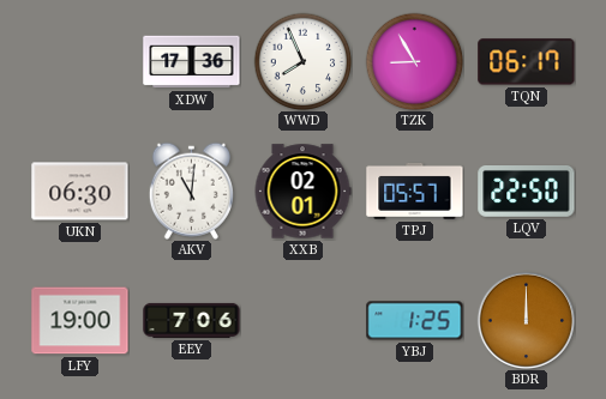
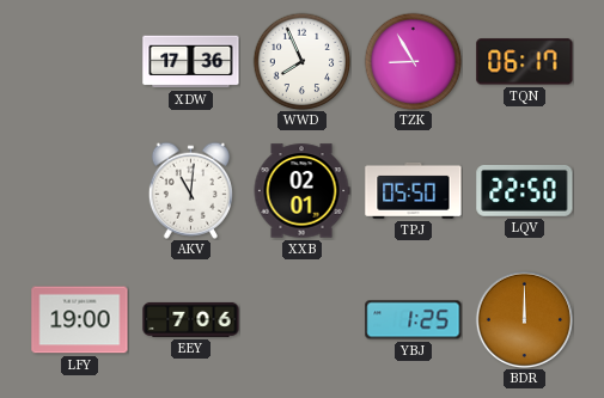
UKN: 06:30 -> none
TPJ: 05:57 -> 05:50
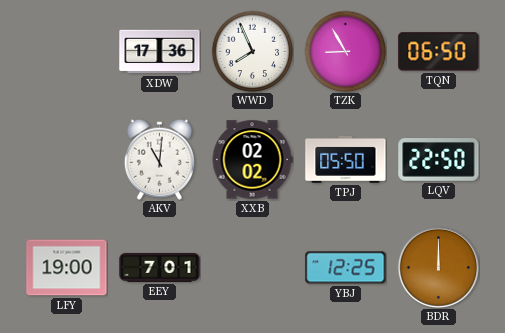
TQN: 06:17 -> 06:50
XXB: 02:01 -> 02:02
EEY: 7:06 -> 7:01
YBJ: 1:25 -> 12:25
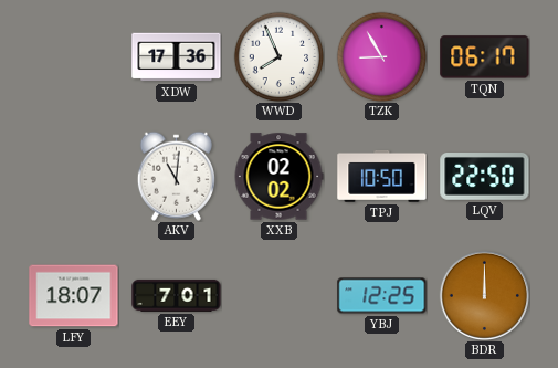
TQN: 06:50 -> 06:17
TPJ: 05:50 -> 10:50
LFY: 19:00 -> 18:07
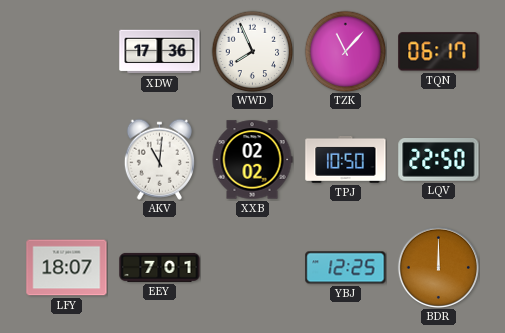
TZK: 8:55 -> 11:07
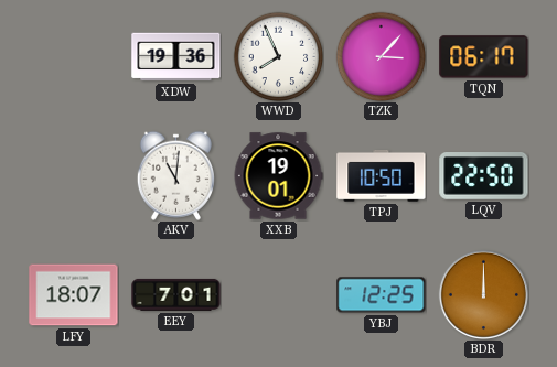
XDW: 17:36 -> 19:36
TZK: 11:07 -> 3:07
XXB: 02:02 -> 19:01
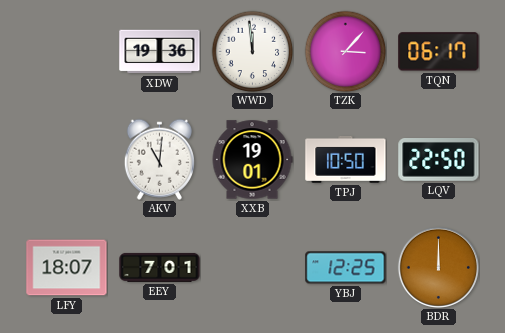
WWD: 7:56 -> 11:59
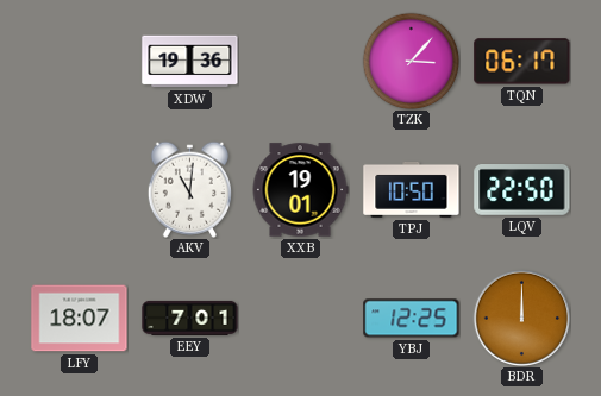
WWD: 11:59 -> none
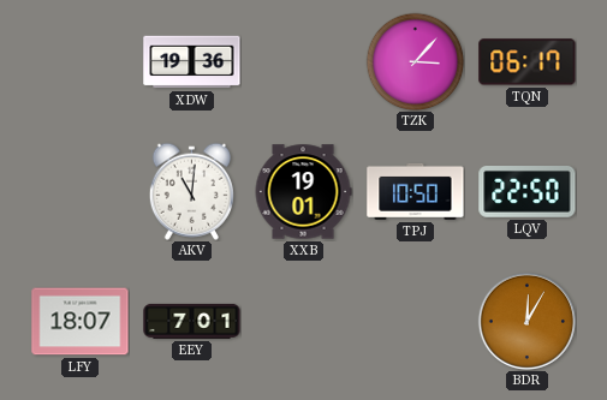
YBJ: 12:25 -> none
BDR: 12:00 -> 12:05
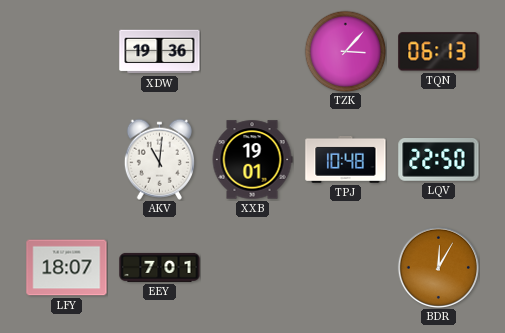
TQN: 06:17 -> 06:13
TPJ: 10:50 -> 10:48
